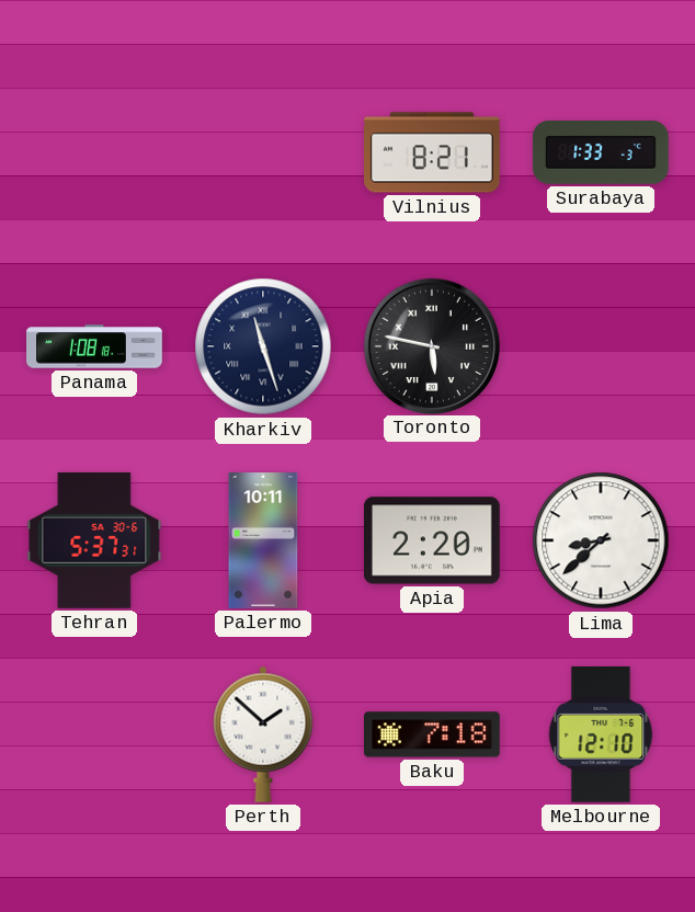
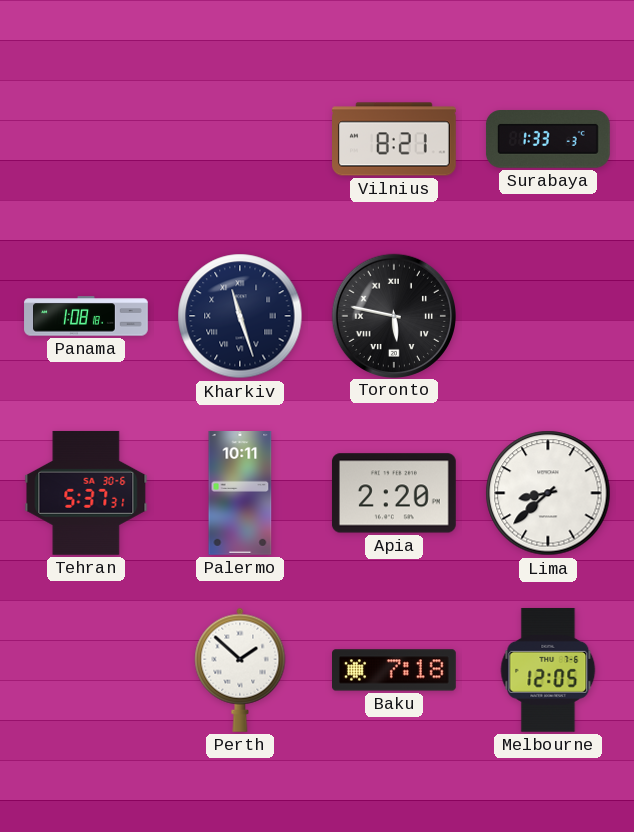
Melbourne: 12:10 -> 12:05
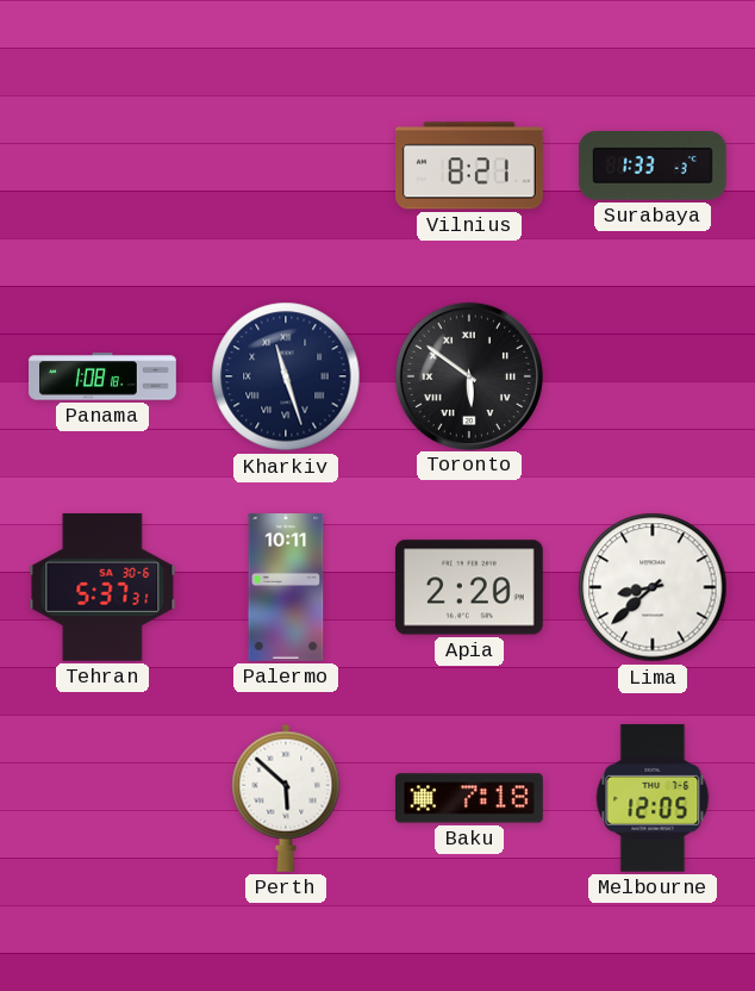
Toronto: 5:47 -> 5:51
Perth: 1:52 -> 5:52
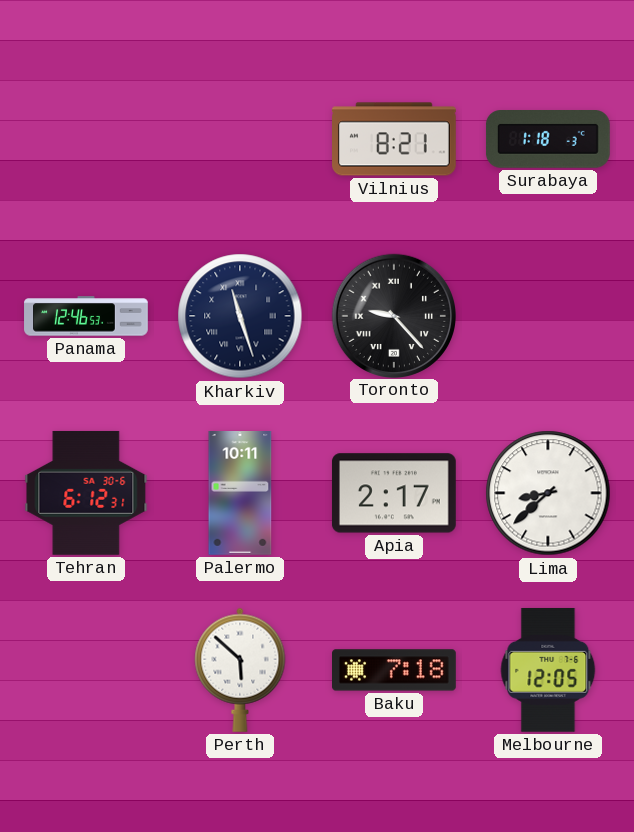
Surabaya: 1:33 -> 1:18
Panama: 1:08 -> 12:46
Toronto: 5:51 -> 9:23
Tehran: 5:37 -> 6:12
Apia: 2:20 -> 2:17
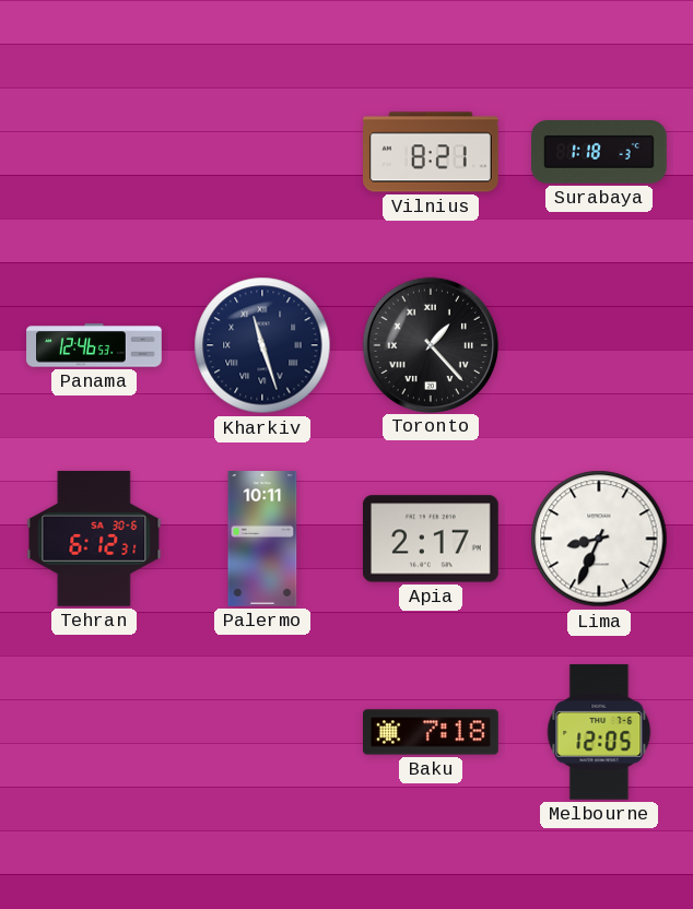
Toronto: 9:23 -> 1:23
Lima: 8:38 -> 8:34
Perth: 5:52 -> none
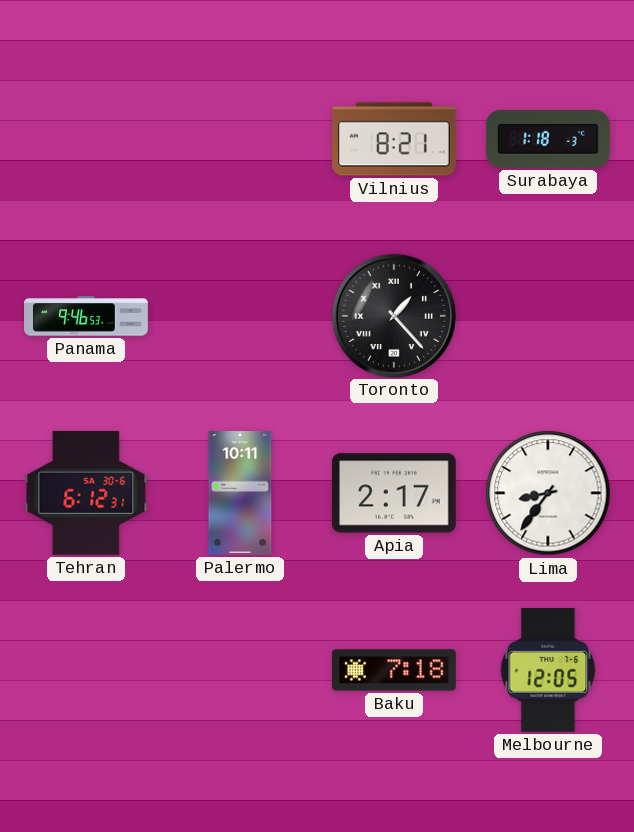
Panama: 12:46 -> 9:46
Kharkiv: 11:27 -> none
Lima: 8:34 -> 8:36
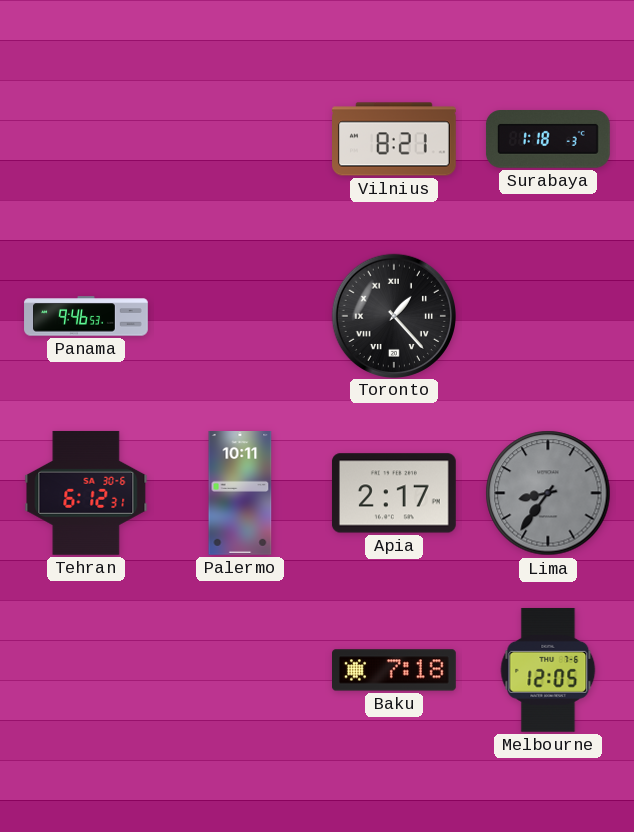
Lima dial: white -> grey
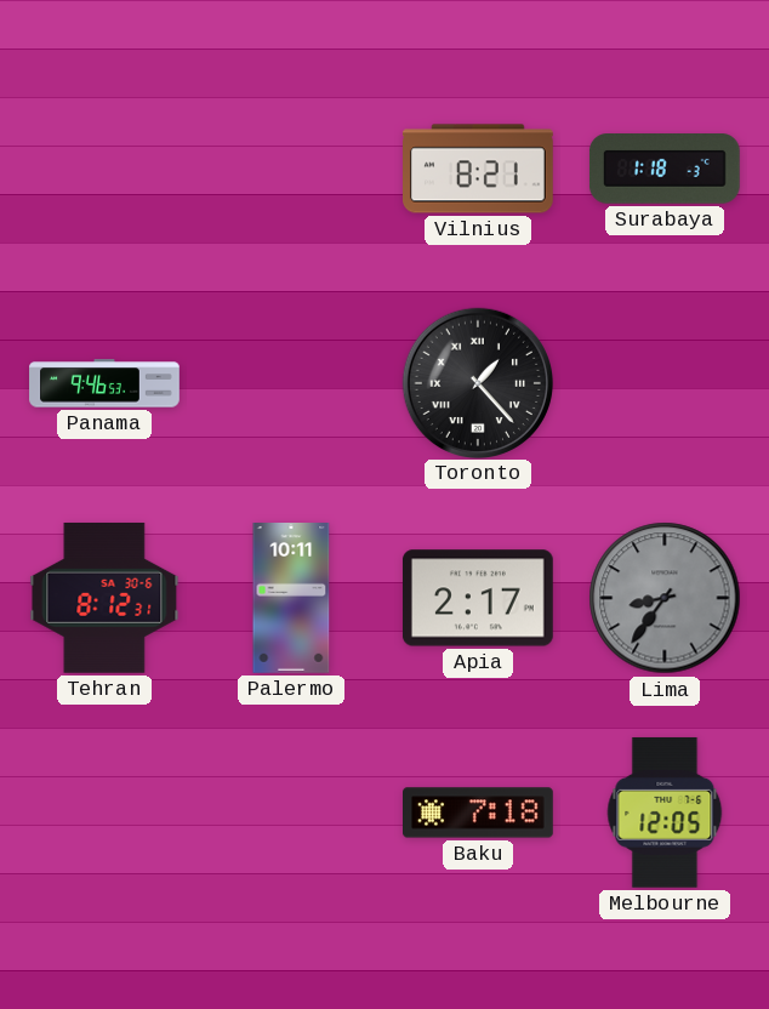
Tehran: 6:12 -> 8:12
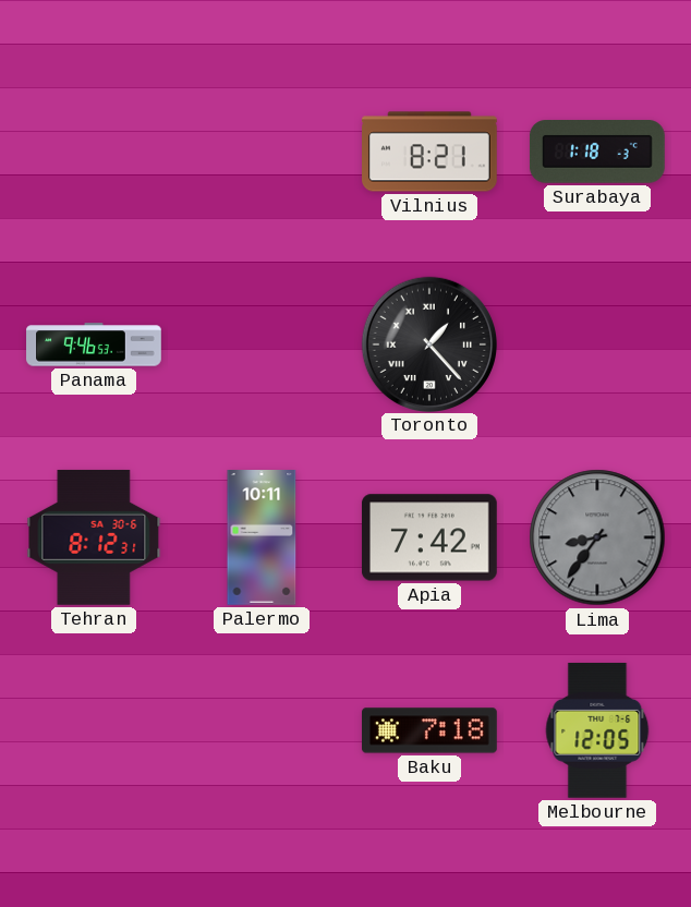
Apia: 2:17 -> 7:42
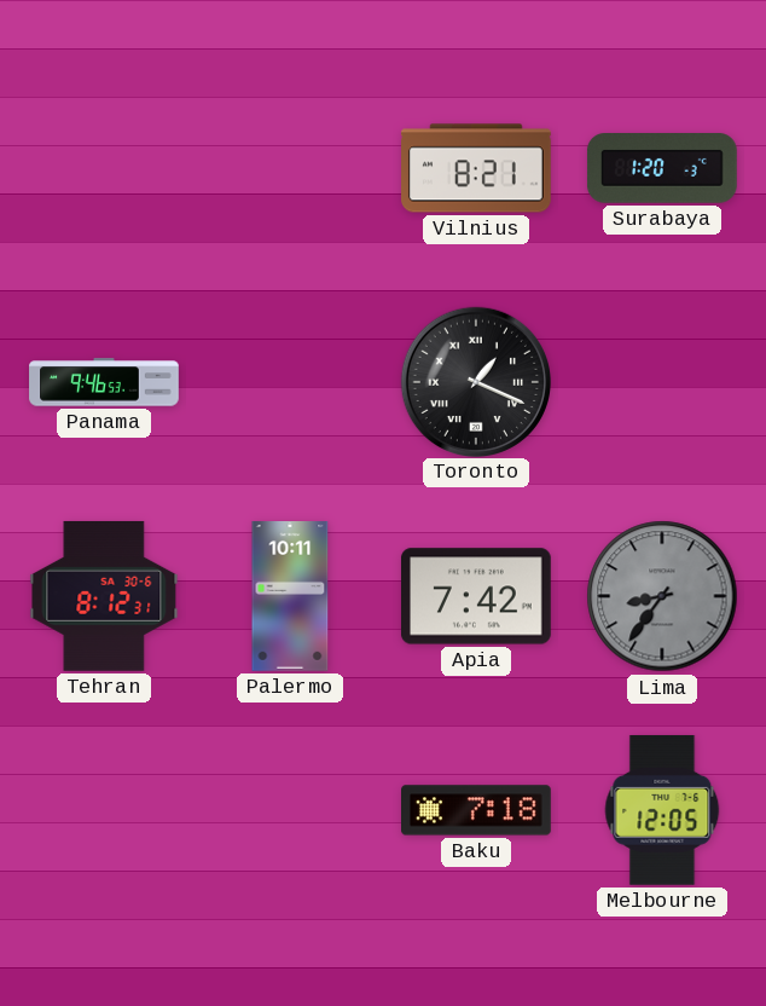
Surabaya: 1:18 -> 1:20
Toronto: 1:23 -> 1:19
